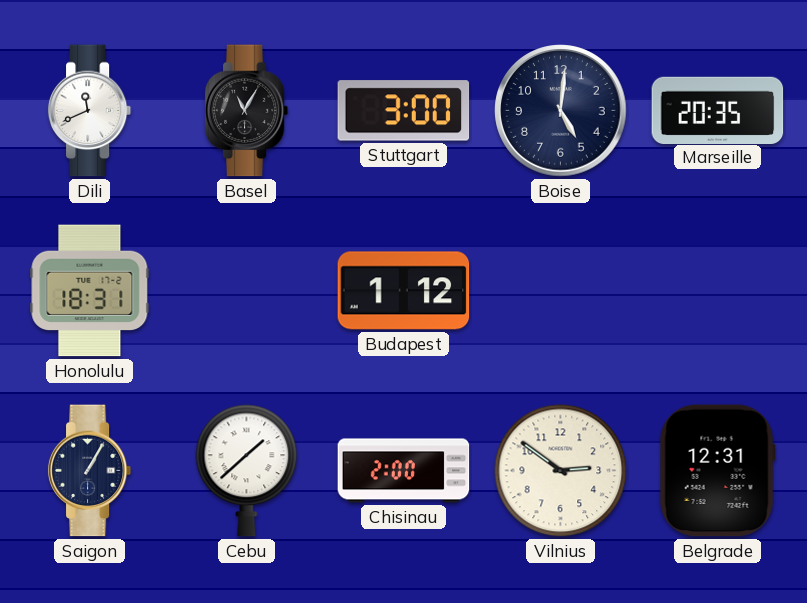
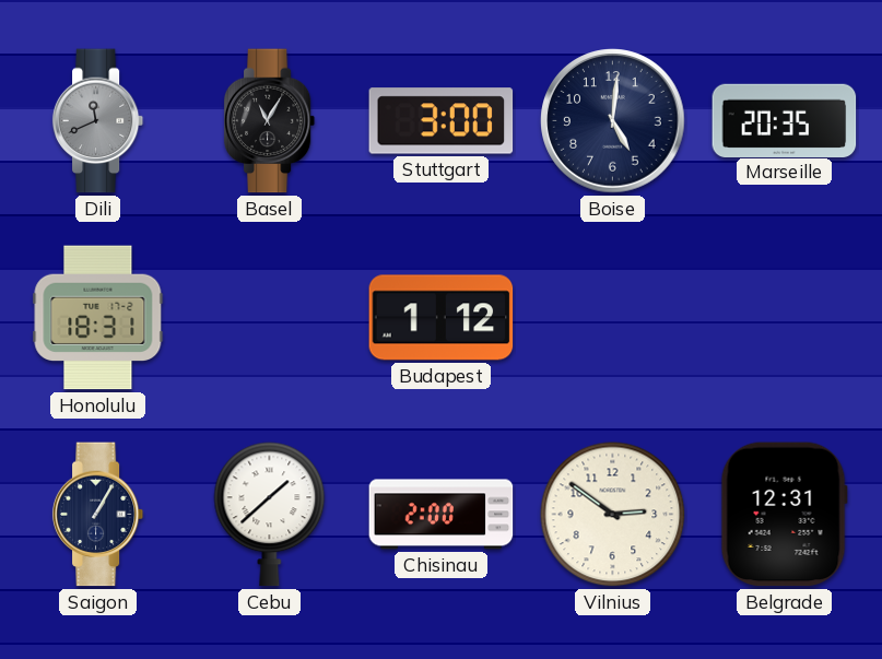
Dili dial: white -> grey
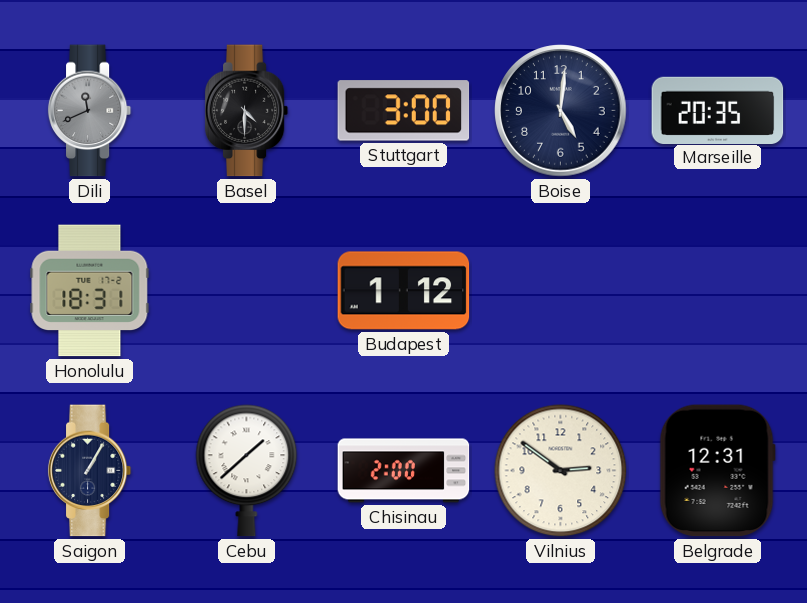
Basel: 11:05 -> 4:30
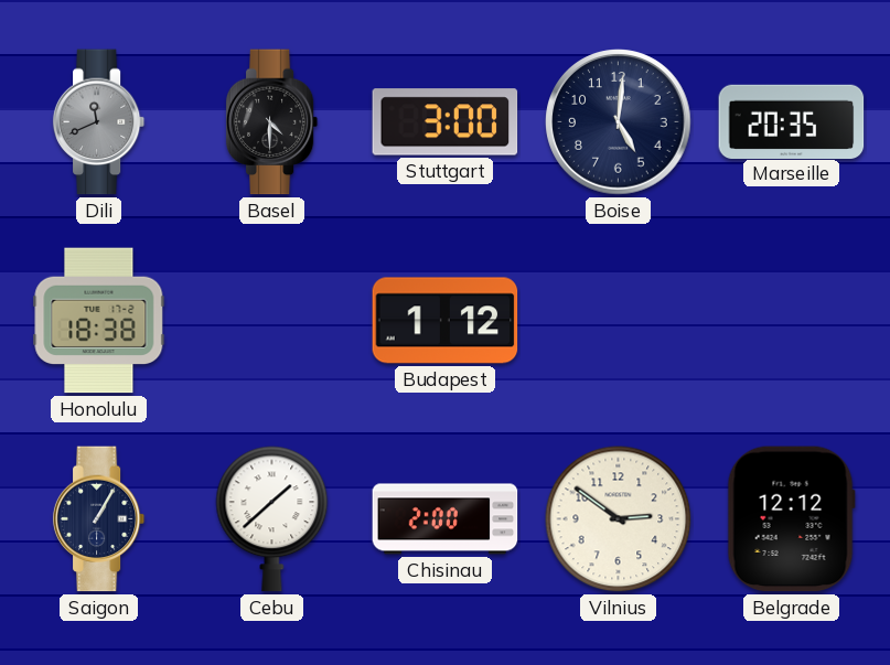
Honolulu: 18:31 -> 18:38
Belgrade: 12:31 -> 12:12
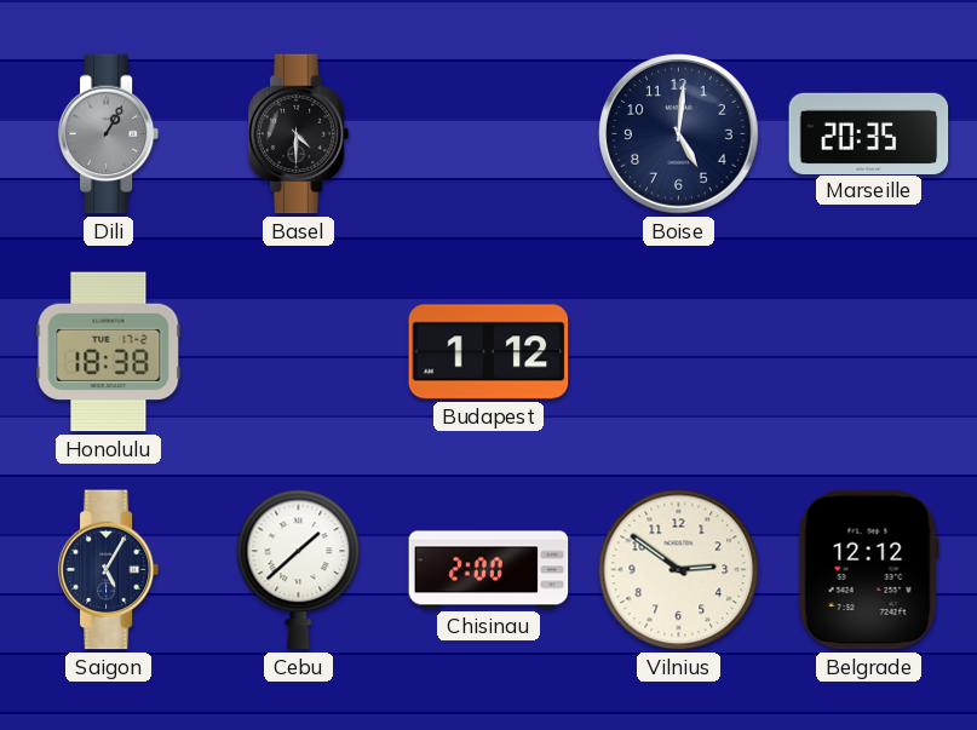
Dili: 11:41 -> 1:05
Stuttgart: 3:00 -> none
Saigon: 1:05 -> 5:05
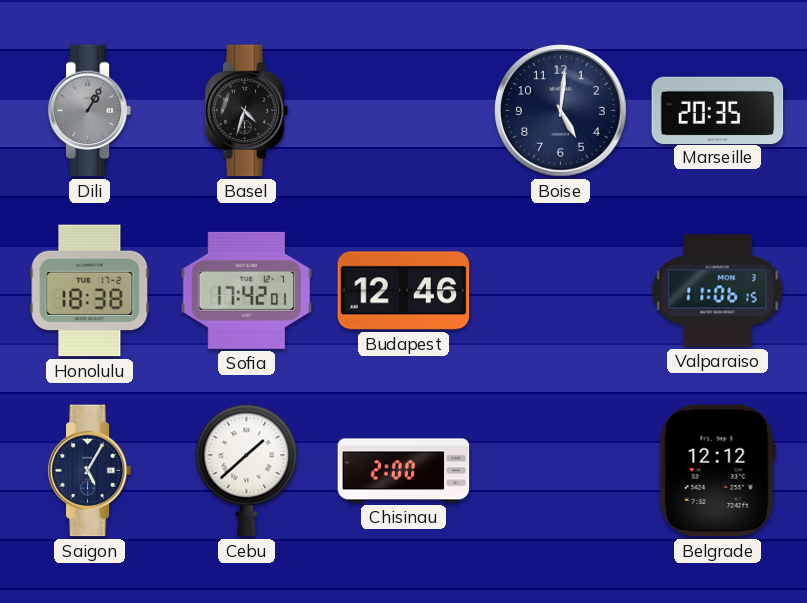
Basel: 4:30 -> 4:33
Sofia: none -> 17:42
Budapest: 1:12 -> 12:46
Valparaiso: none -> 11:06
Vilnius: 2:51 -> none
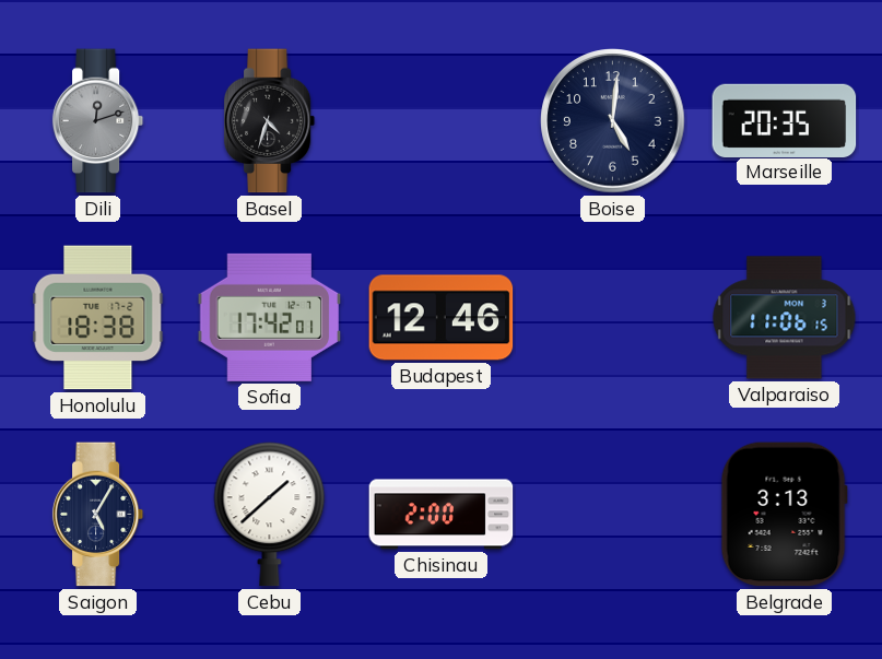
Dili: 1:05 -> 12:12
Belgrade: 12:12 -> 3:13
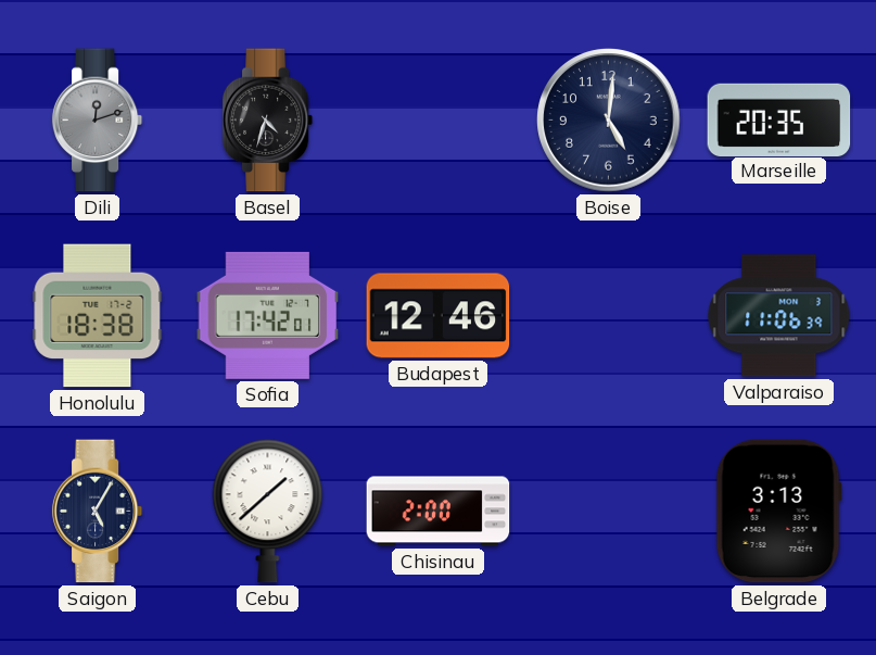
Valparaiso: 11:06:15 -> 11:06:39
